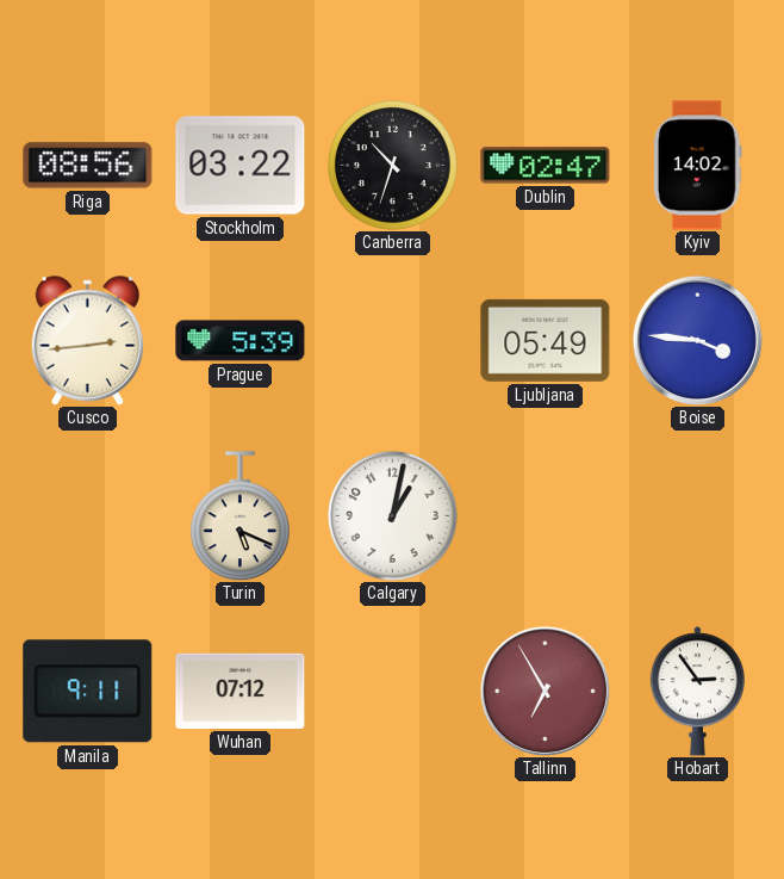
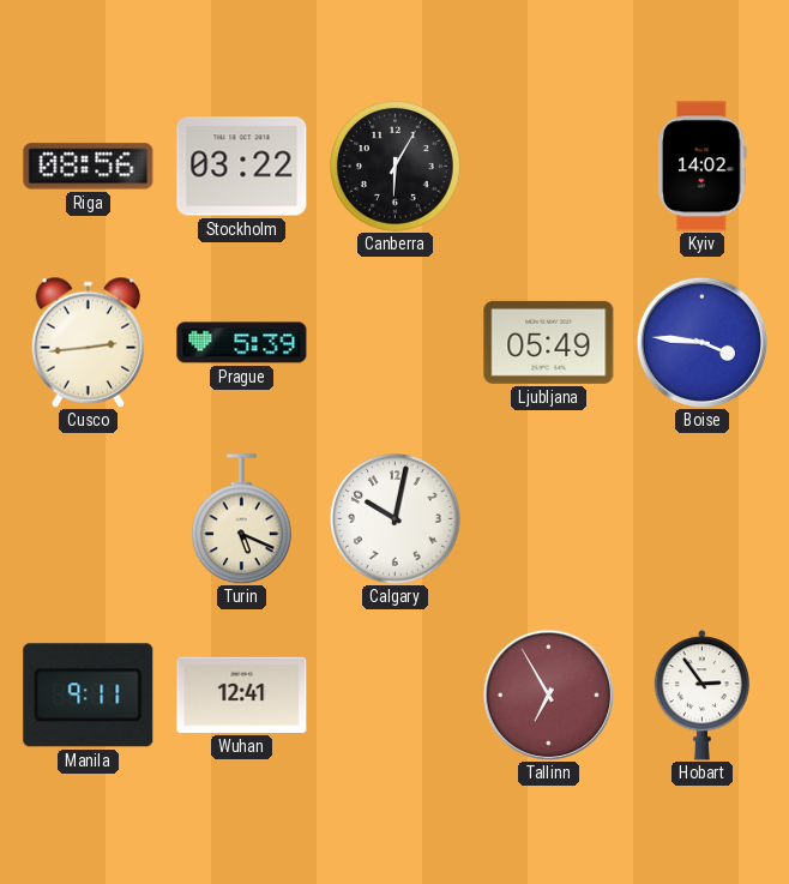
Canberra: 10:33 -> 6:05
Dublin: 02:47 -> none
Calgary: 1:02 -> 10:02
Wuhan: 07:12 -> 12:41
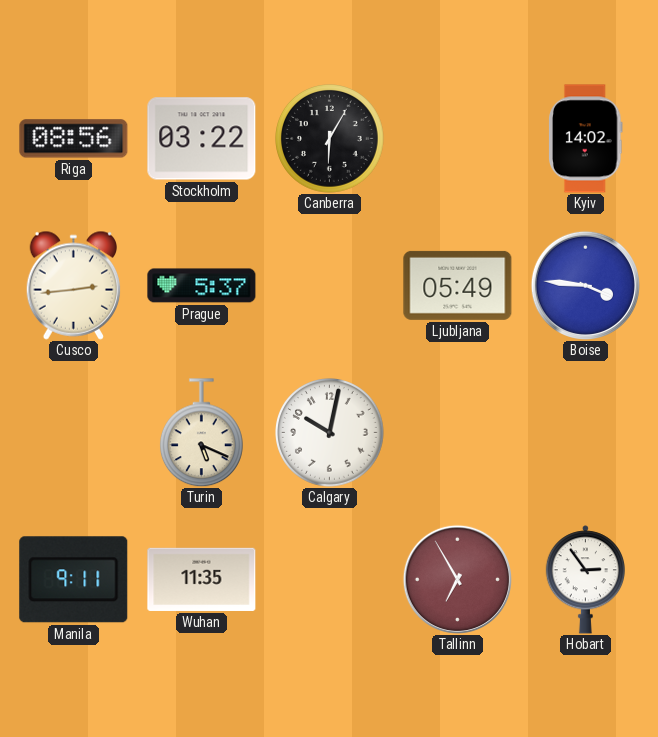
Prague: 5:39 -> 5:37
Wuhan: 12:41 -> 11:35
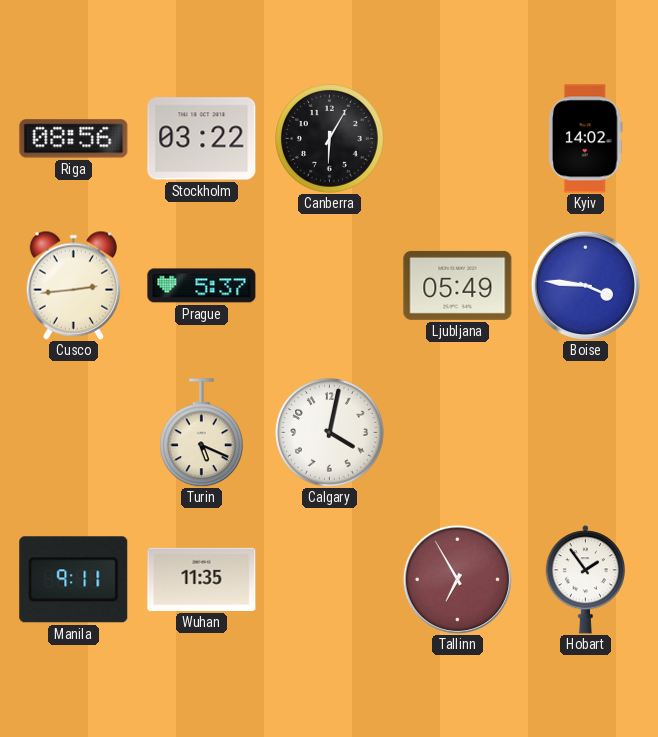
Calgary: 10:02 -> 4:02
Hobart: 2:54 -> 1:54
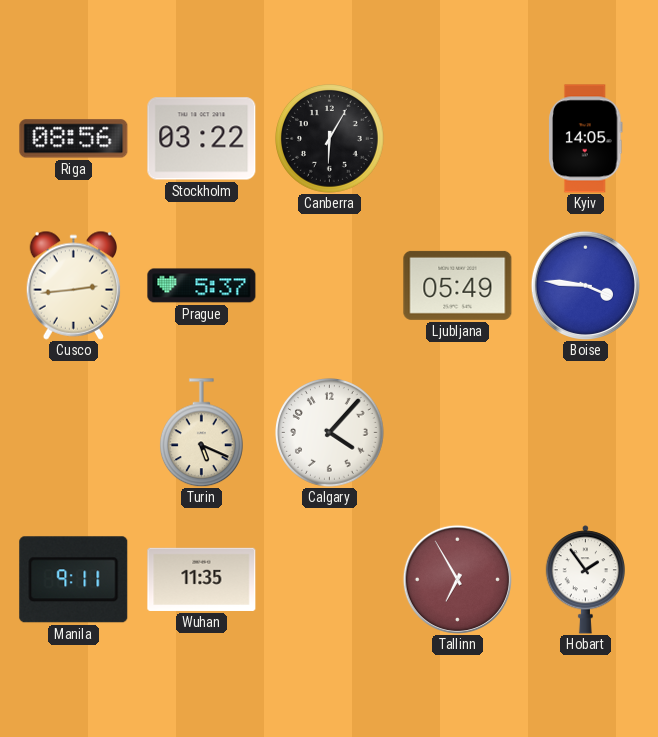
Kyiv: 14:02 -> 14:05
Calgary: 4:02 -> 4:07
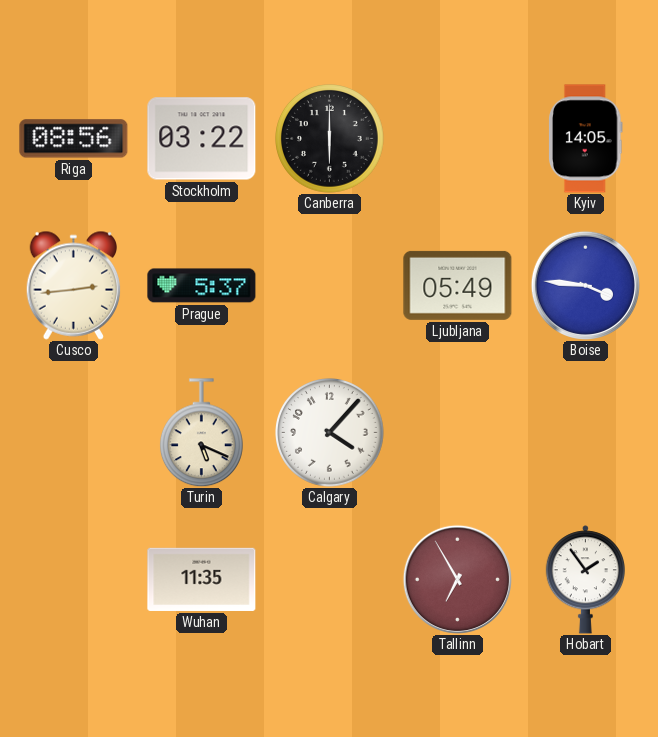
Canberra: 6:05 -> 6:00
Manila: 9:11 -> none
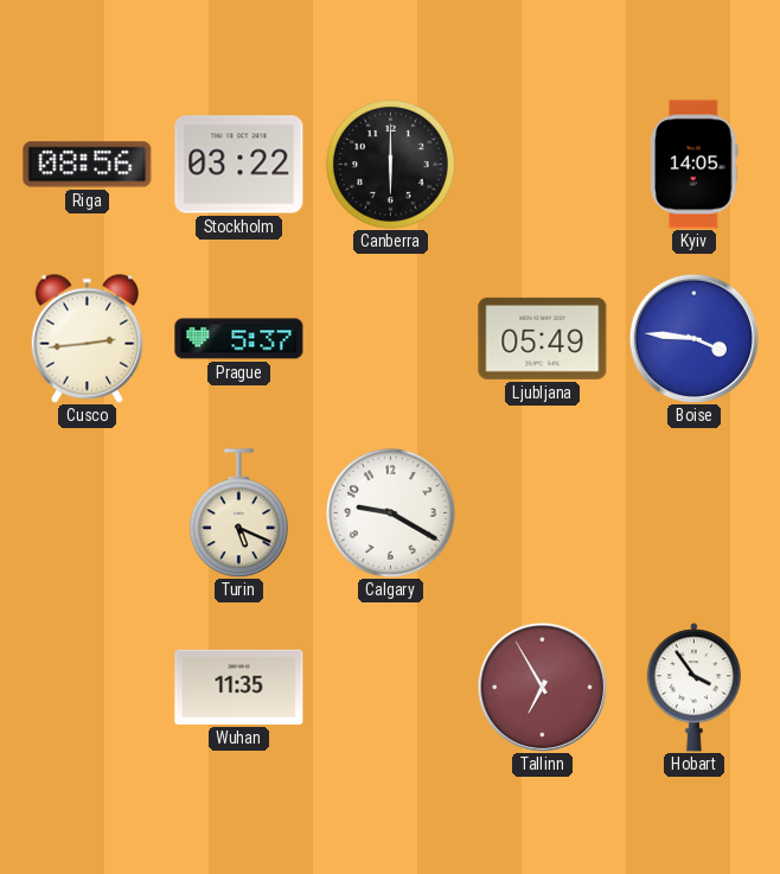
Calgary: 4:07 -> 9:20
Hobart: 1:54 -> 3:54
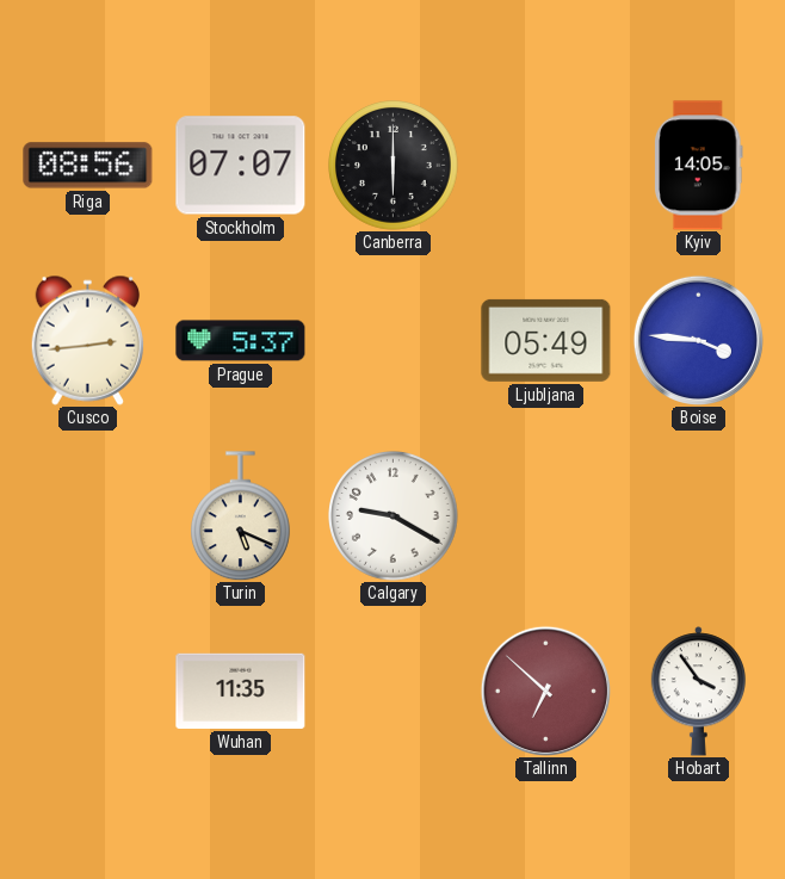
Stockholm: 03:22 -> 07:07
Tallinn: 6:55 -> 6:52
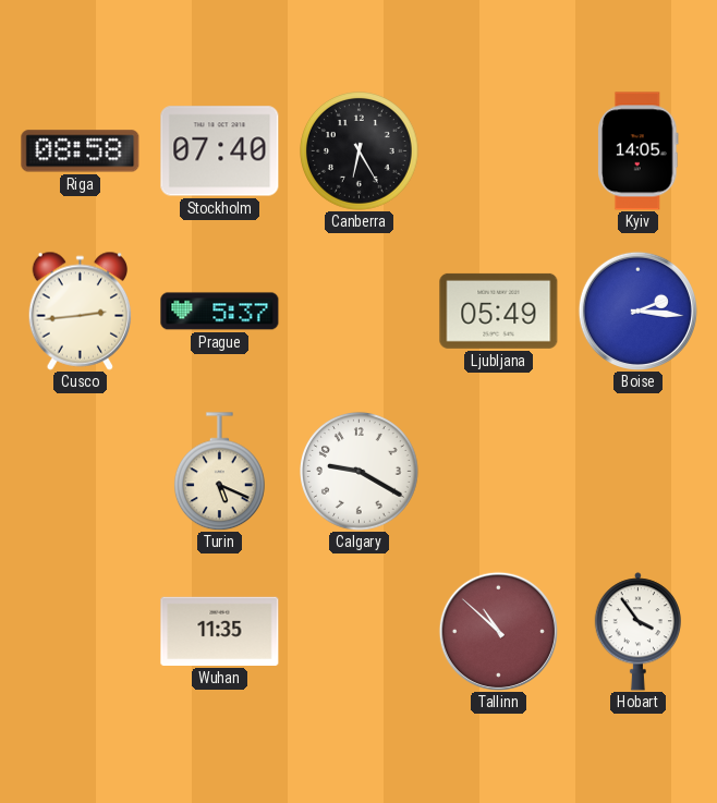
Riga: 08:56 -> 08:58
Stockholm: 07:07 -> 07:40
Canberra: 6:00 -> 6:25
Boise: 3:46 -> 2:16
Tallinn: 6:52 -> 10:52
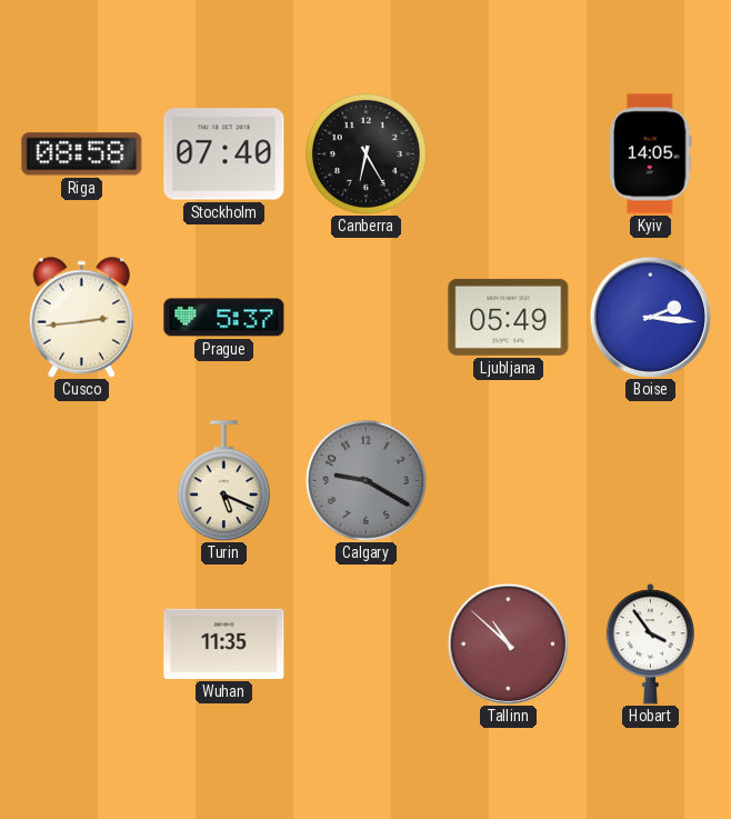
Calgary dial: white -> grey
